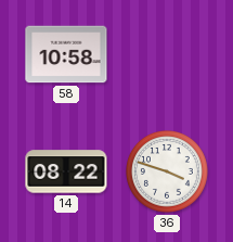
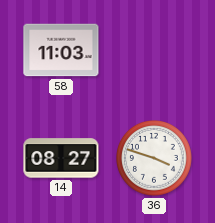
58: 10:58 -> 11:03
14: 08:22 -> 08:27
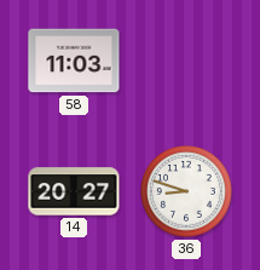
14: 08:27 -> 20:27
36: 3:48 -> 8:48
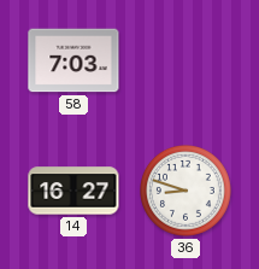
58: 11:03 -> 7:03
14: 20:27 -> 16:27
